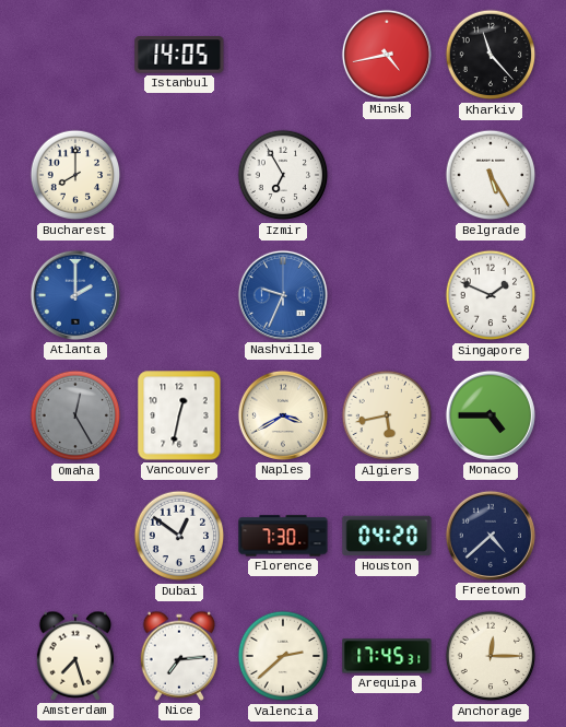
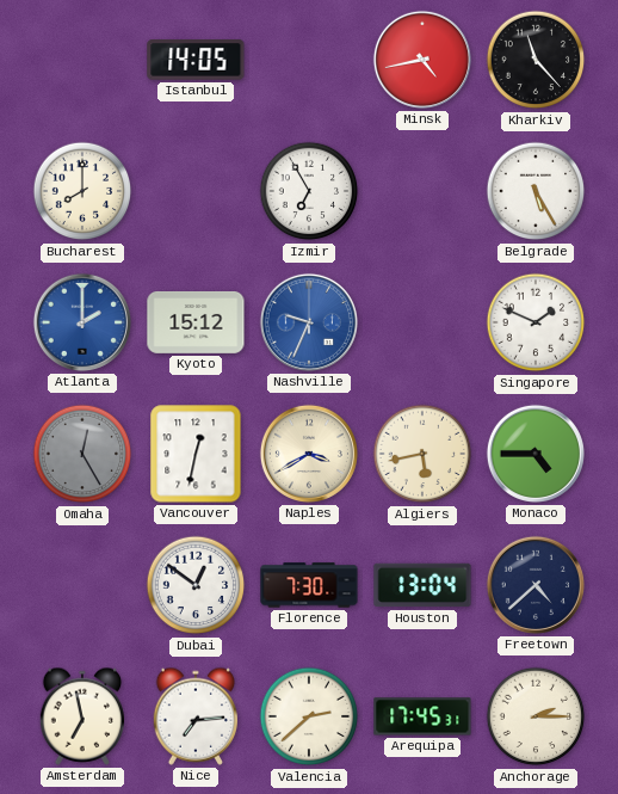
Kyoto: none -> 15:12
Houston: 04:20 -> 13:04
Amsterdam: 7:27 -> 6:58
Anchorage: 12:15 -> 2:15
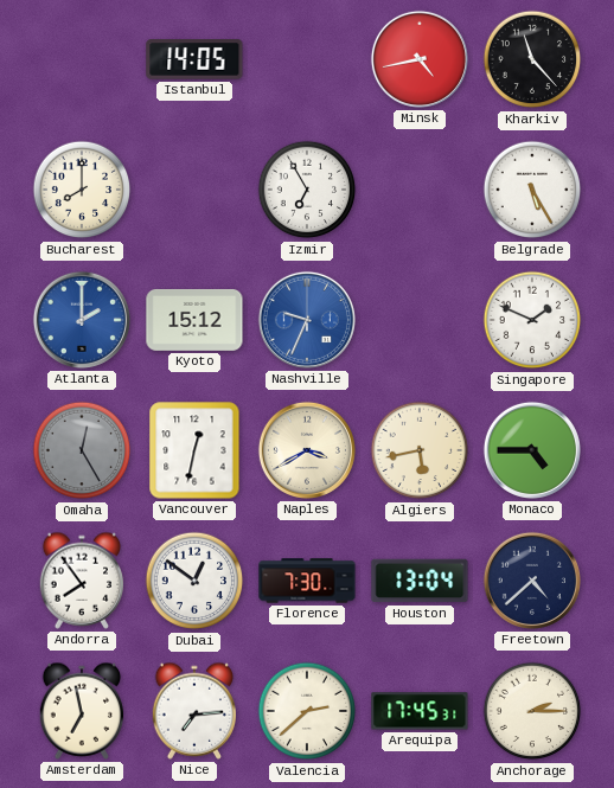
Andorra: none -> 7:54
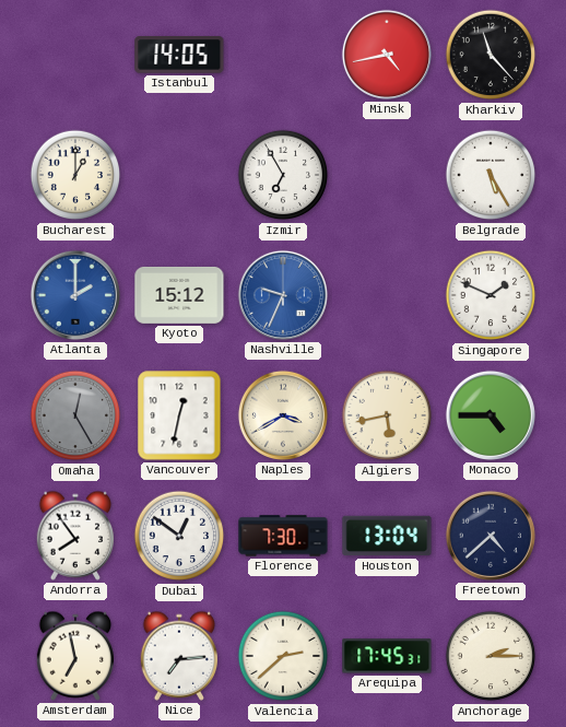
Bucharest: 8:00 -> 1:00
